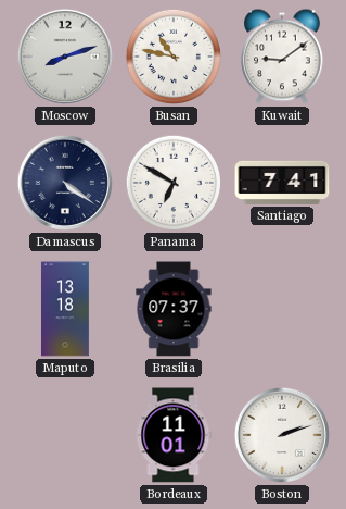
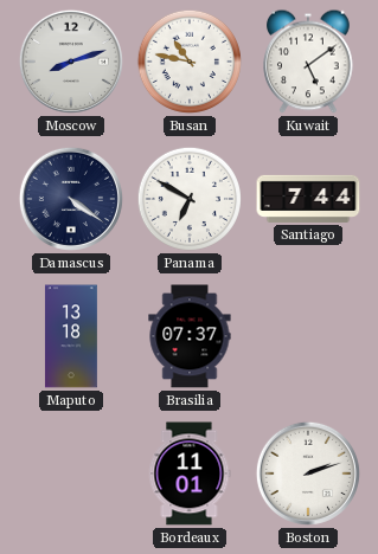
Kuwait: 9:09 -> 5:09
Santiago: 7:41 -> 7:44
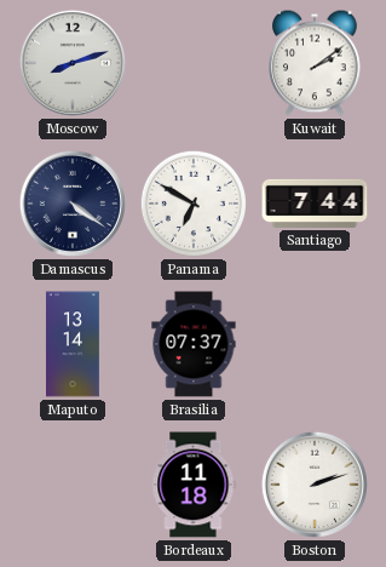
Busan: 10:47 -> none
Kuwait: 5:09 -> 2:09
Maputo: 13:18 -> 13:14
Bordeaux: 11:01 -> 11:18
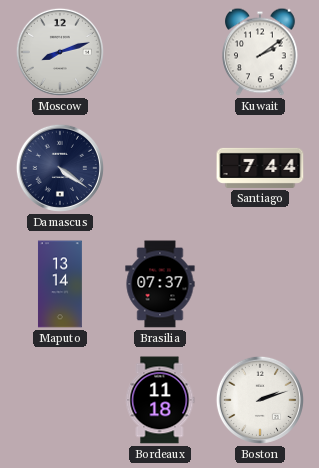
Panama: 6:50 -> none
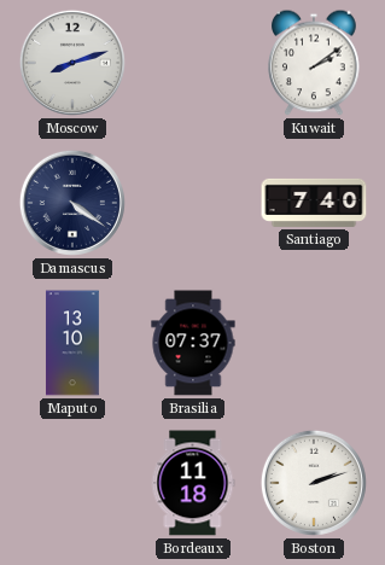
Santiago: 7:44 -> 7:40
Maputo: 13:14 -> 13:10
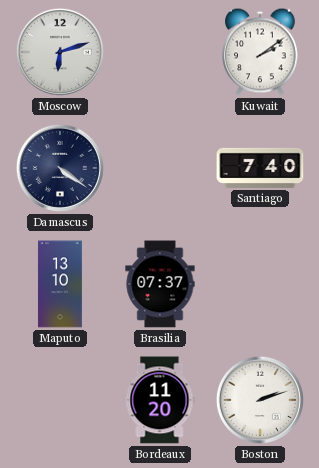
Moscow: 8:12 -> 6:12
Bordeaux: 11:18 -> 11:20
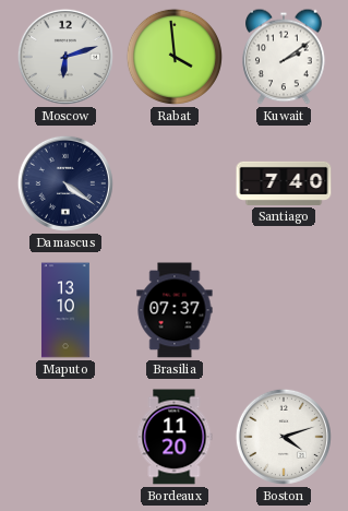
Rabat: none -> 3:59
Boston: 2:12 -> 4:12
